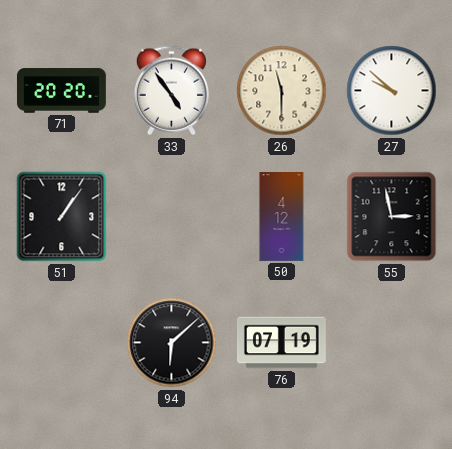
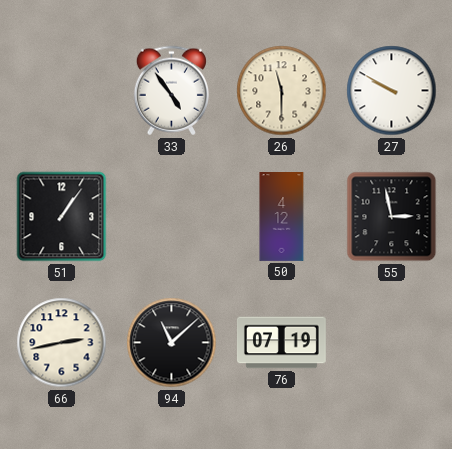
71: 20:20 -> none
27: 9:52 -> 9:50
66: none -> 2:43
94: 6:08 -> 11:08
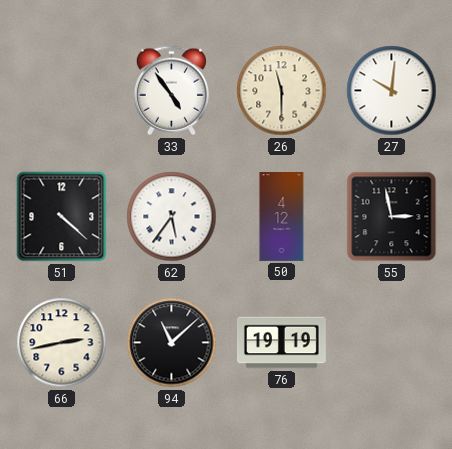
27: 9:50 -> 10:01
51: 1:06 -> 4:22
62: none -> 5:36
76: 07:19 -> 19:19
